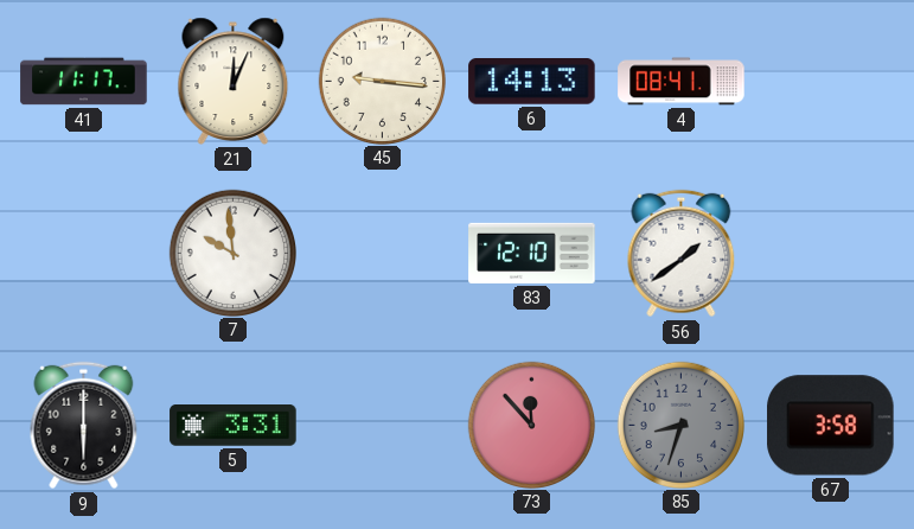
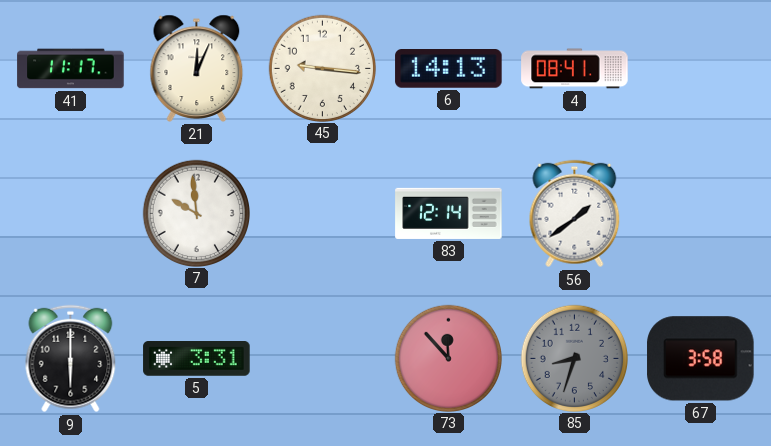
83: 12:10 -> 12:14
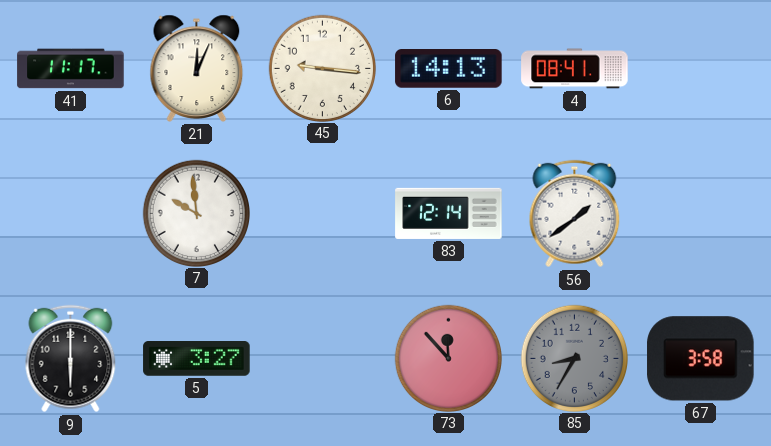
5: 3:31 -> 3:27
85: 8:33 -> 8:35
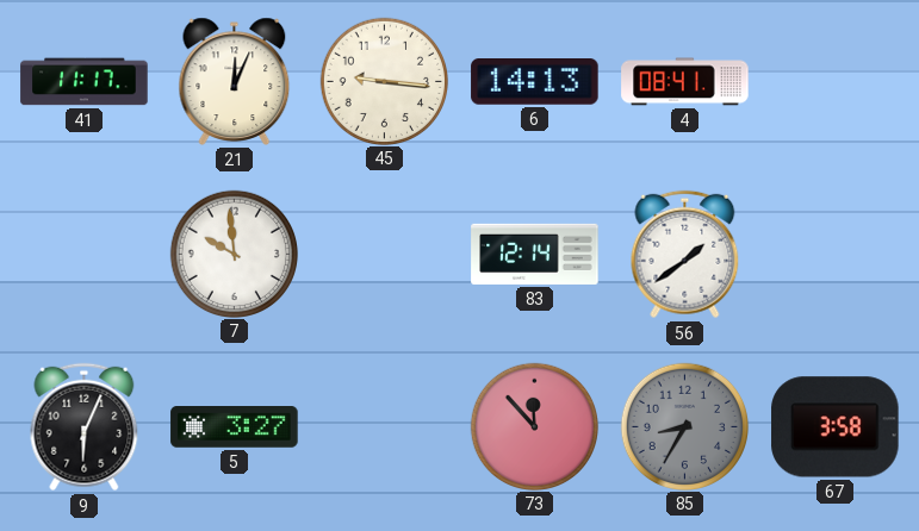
9: 6:00 -> 6:04
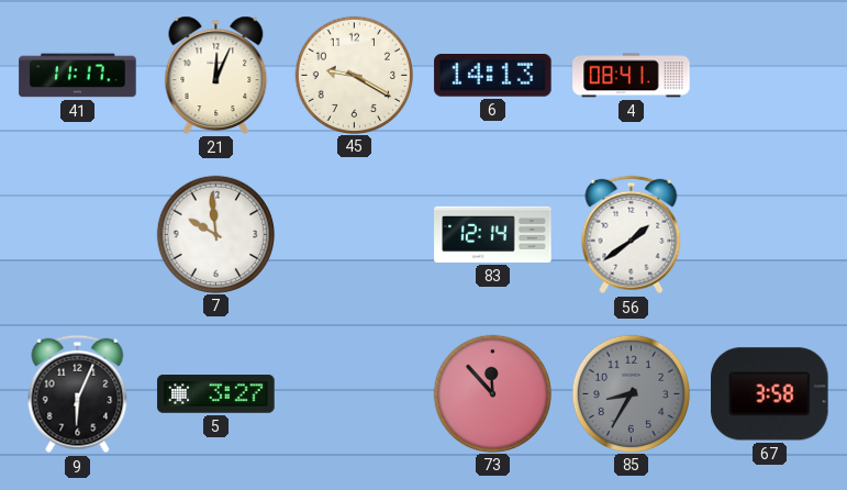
45: 9:16 -> 9:20
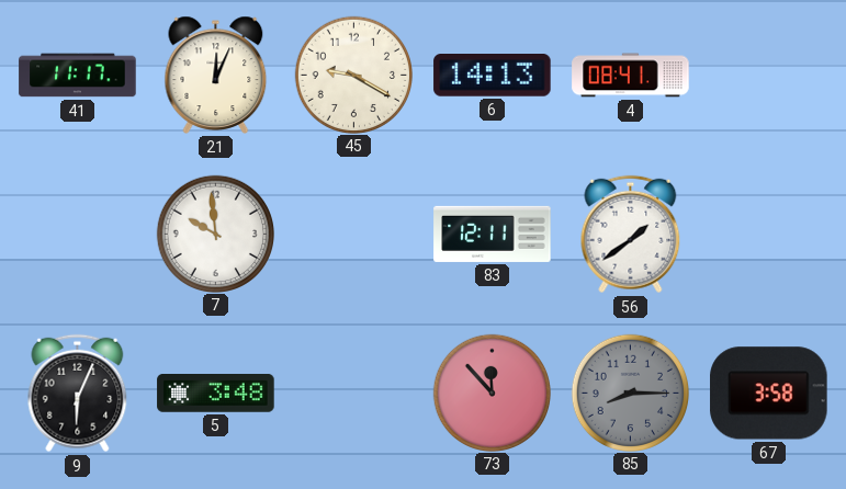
83: 12:14 -> 12:11
5: 3:27 -> 3:48
85: 8:35 -> 8:15
